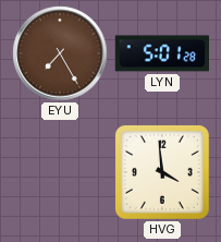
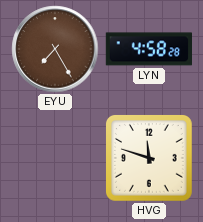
LYN: 5:01 -> 4:58
HVG: 3:59 -> 11:48
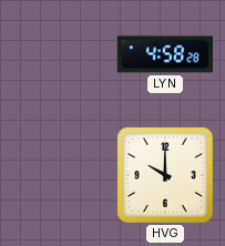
EYU: 7:25 -> none
HVG: 11:48 -> 10:00
